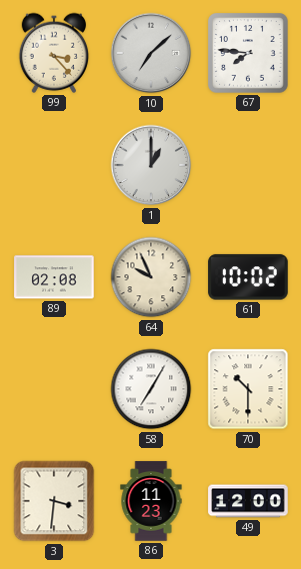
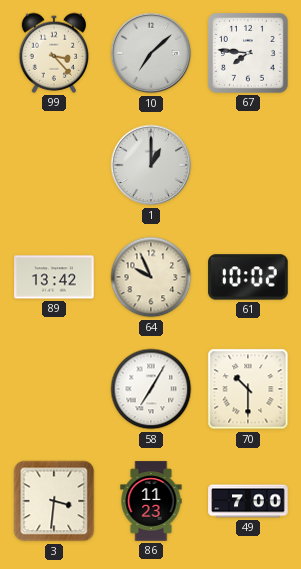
89: 02:08 -> 13:42
49: 12:00 -> 7:00
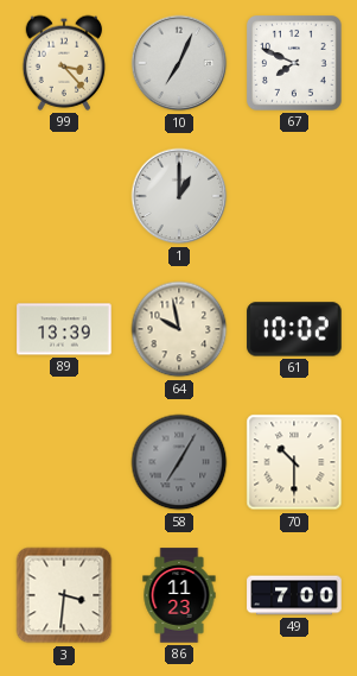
10: 7:08 -> 7:04
67: 7:46 -> 7:49
89: 13:42 -> 13:39
64: 9:56 -> 9:58
58 dial: white -> grey
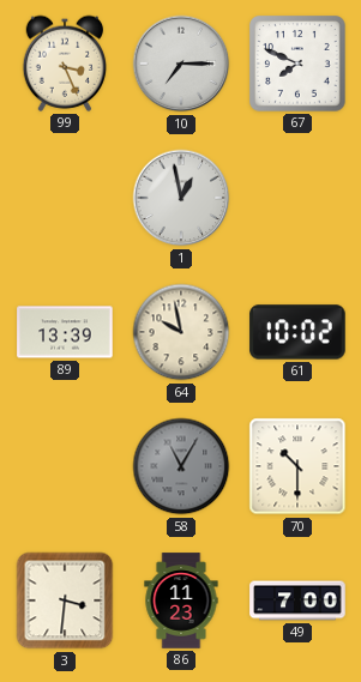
99: 3:23 -> 3:26
10: 7:04 -> 7:15
1: 1:00 -> 12:58
58: 7:05 -> 11:05
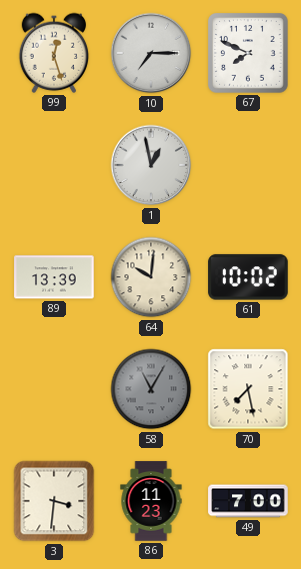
99: 3:26 -> 12:27
64: 9:58 -> 10:01
70: 10:30 -> 7:28
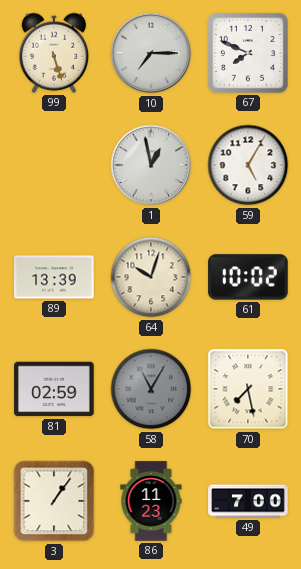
99: 12:27 -> 5:27
59: none -> 5:05
64: 10:01 -> 10:03
81: none -> 02:59
3: 3:31 -> 1:06
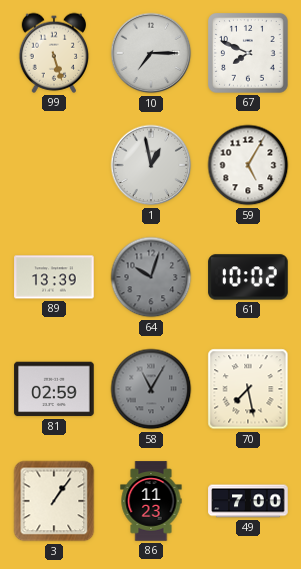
64 dial: cream -> grey
